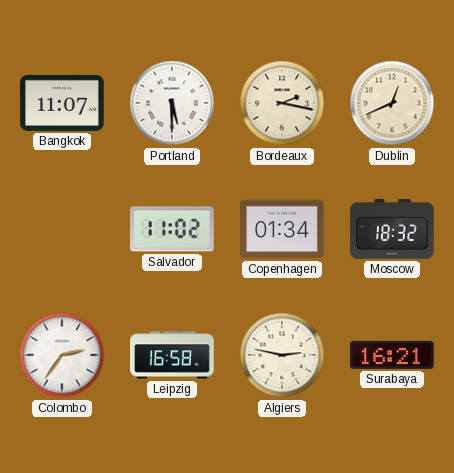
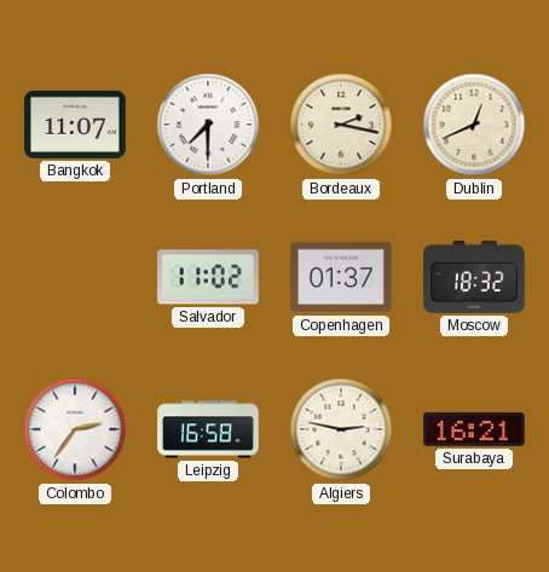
Portland: 5:30 -> 7:30
Copenhagen: 01:34 -> 01:37
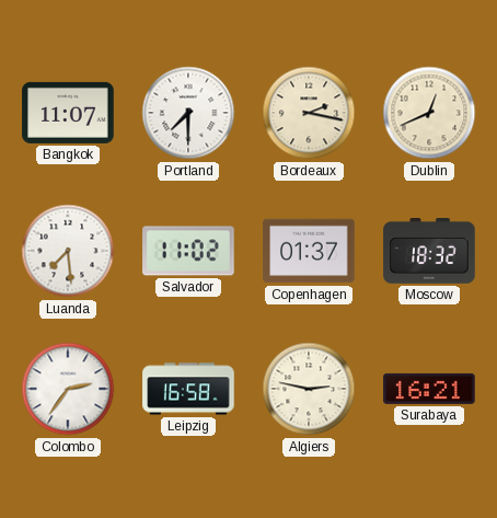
Luanda: none -> 7:29
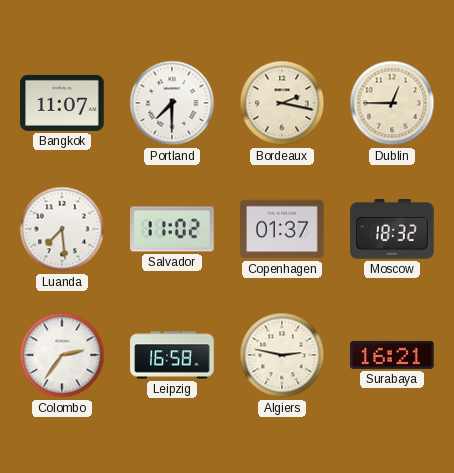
Dublin: 12:41 -> 12:45
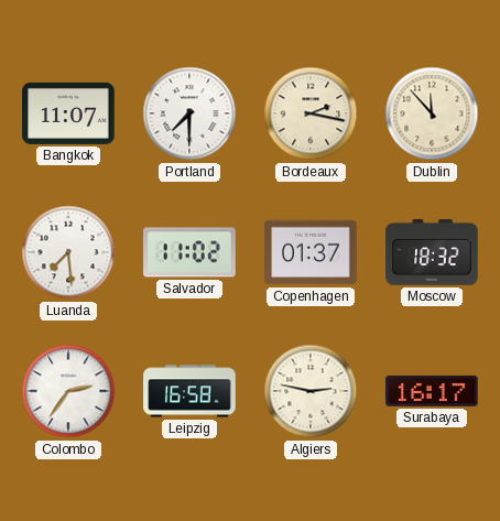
Dublin: 12:45 -> 11:53
Surabaya: 16:21 -> 16:17
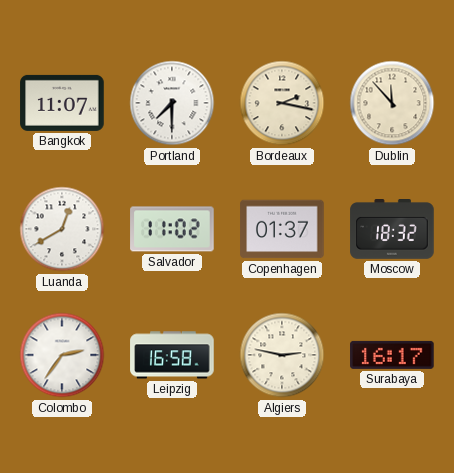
Luanda: 7:29 -> 12:40
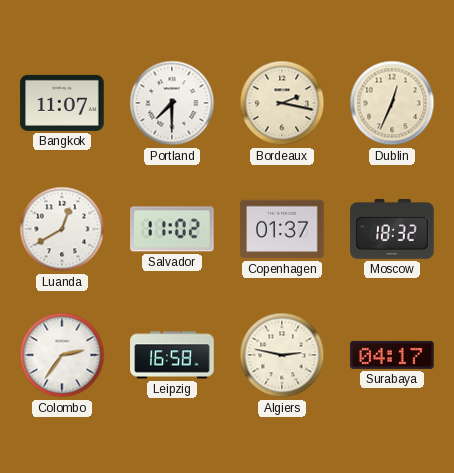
Dublin: 11:53 -> 12:34
Surabaya: 16:17 -> 04:17
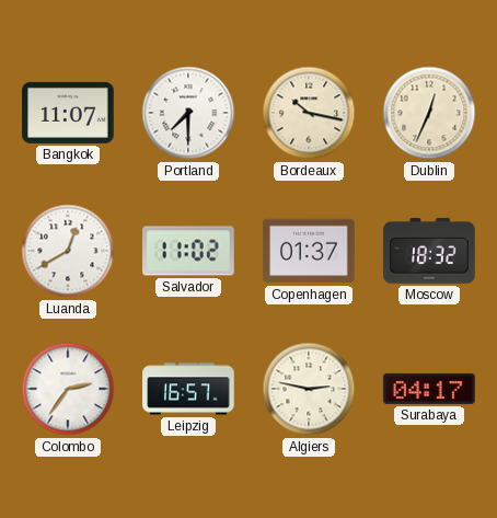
Bordeaux: 2:17 -> 10:17
Leipzig: 16:58 -> 16:57
